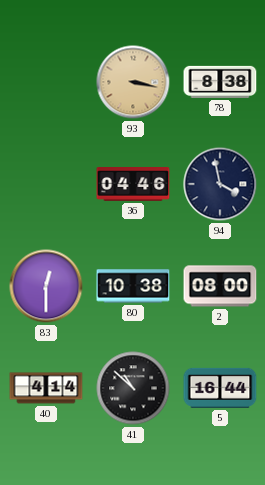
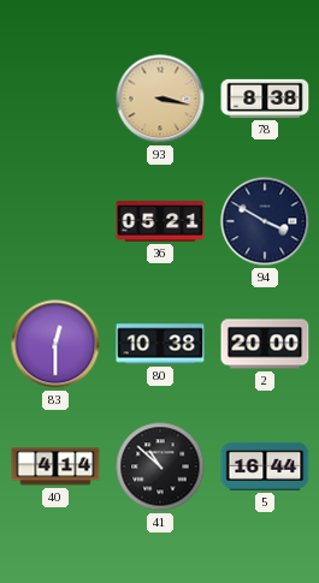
36: 04:46 -> 05:21
94: 3:58 -> 3:50
2: 08:00 -> 20:00
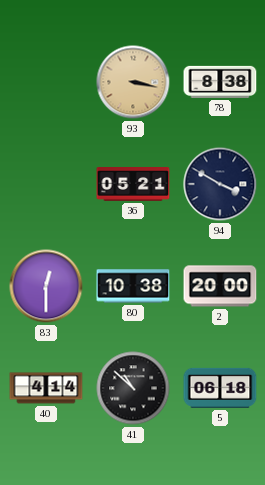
5: 16:44 -> 06:18
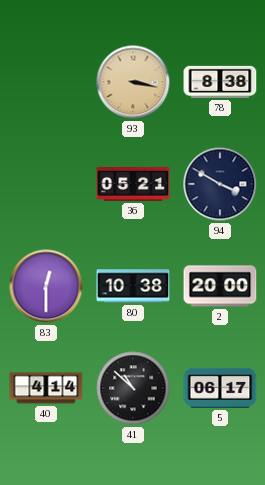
5: 06:18 -> 06:17
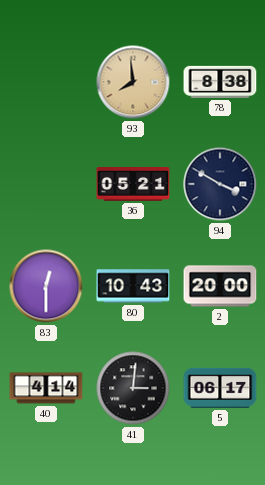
93: 3:17 -> 7:59
80: 10:38 -> 10:43
41: 10:52 -> 3:01
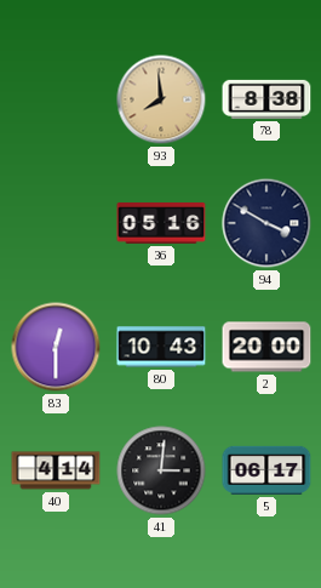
36: 05:21 -> 05:16
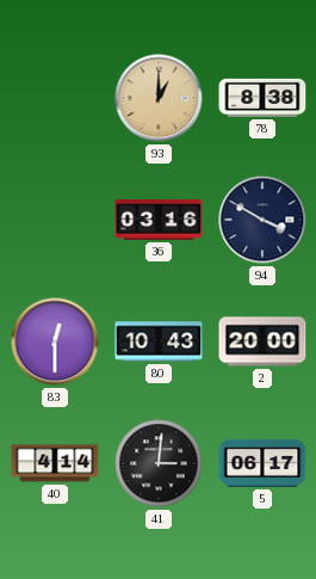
93: 7:59 -> 1:00
36: 05:16 -> 03:16
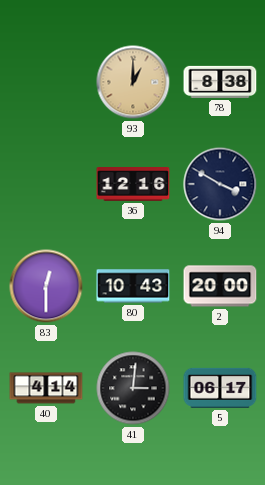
36: 03:16 -> 12:16
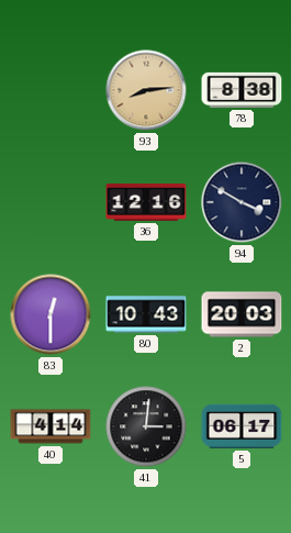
93: 1:00 -> 8:14
2: 20:00 -> 20:03
